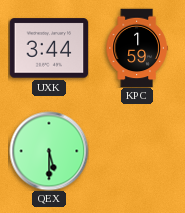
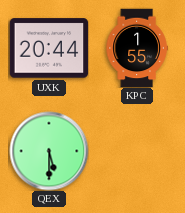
UXK: 3:44 -> 20:44
KPC: 1:59 -> 1:55
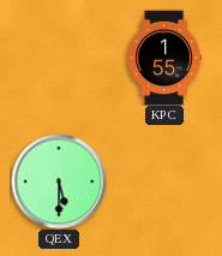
UXK: 20:44 -> none
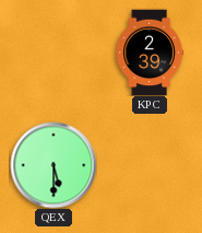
KPC: 1:55 -> 2:39
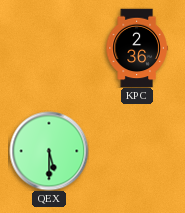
KPC: 2:39 -> 2:36
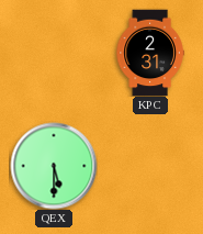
KPC: 2:36 -> 2:31
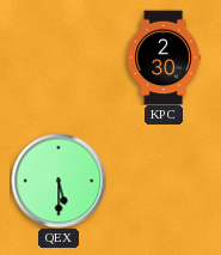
KPC: 2:31 -> 2:30
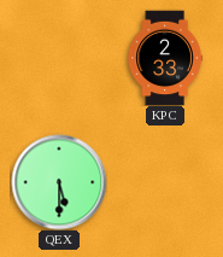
KPC: 2:30 -> 2:33
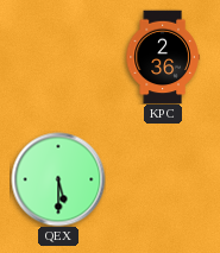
KPC: 2:33 -> 2:36
